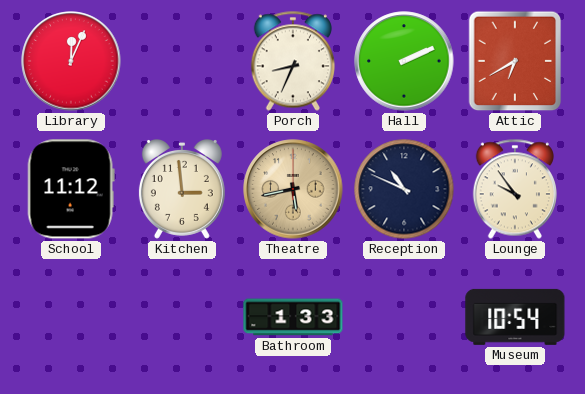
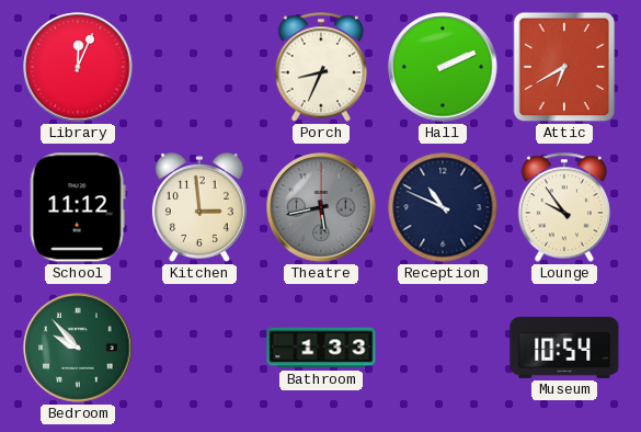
Theatre dial: champagne -> grey
Bedroom: none -> 9:53
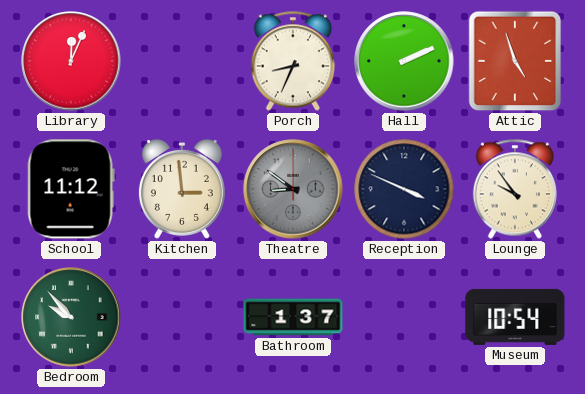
Attic: 6:40 -> 4:57
Theatre: 5:43 -> 8:51
Reception: 10:49 -> 3:49
Bathroom: 1:33 -> 1:37
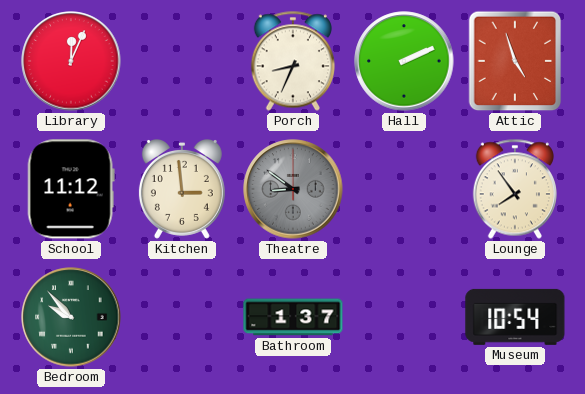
Reception: 3:49 -> none
Lounge: 9:54 -> 7:54
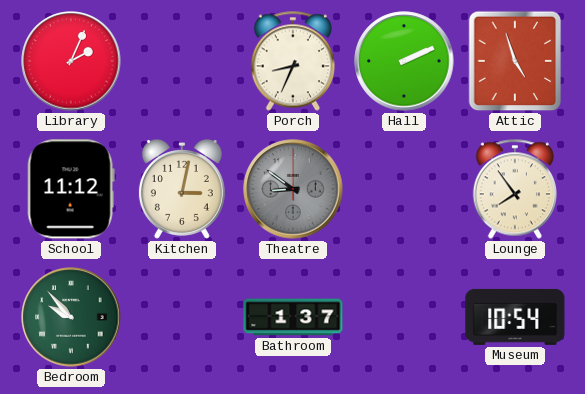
Library: 12:04 -> 2:04
Kitchen: 2:59 -> 3:02
